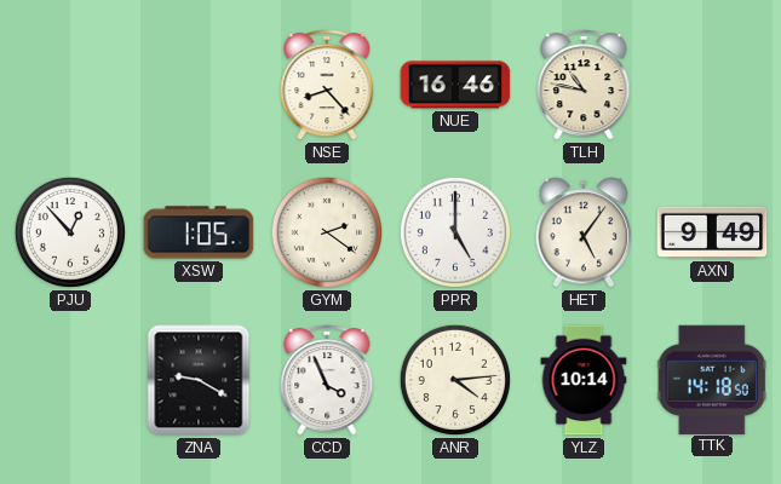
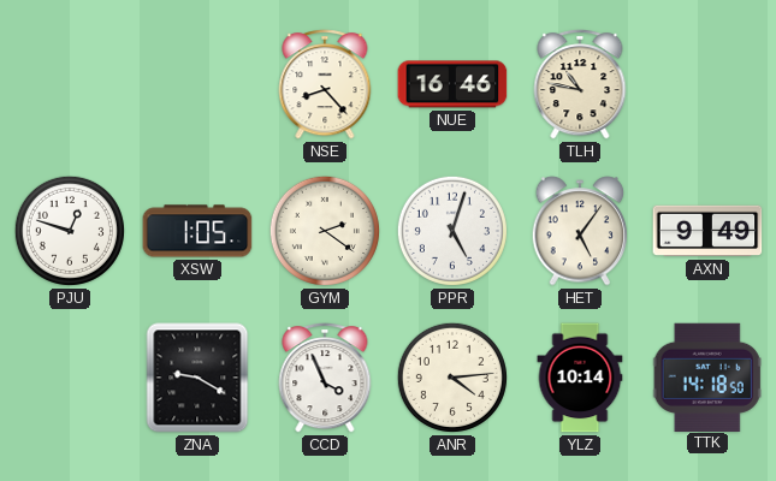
PJU: 12:53 -> 12:48
PPR: 5:00 -> 5:03
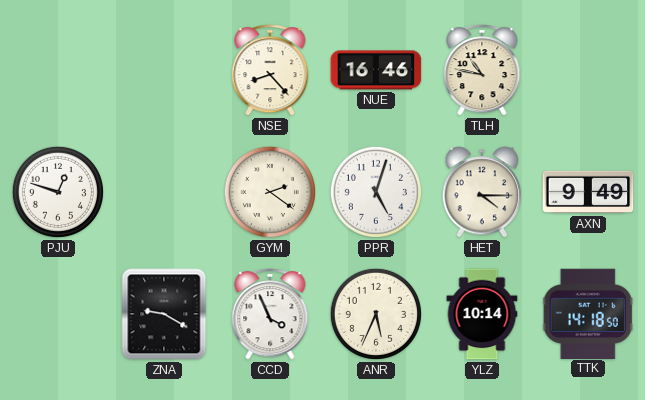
XSW: 1:05 -> none
HET: 5:06 -> 4:15
ANR: 4:14 -> 5:34
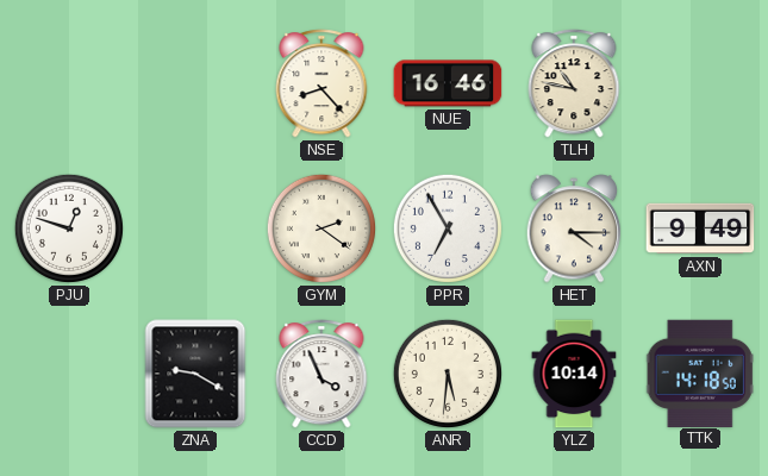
PPR: 5:03 -> 6:55
ANR: 5:34 -> 5:31
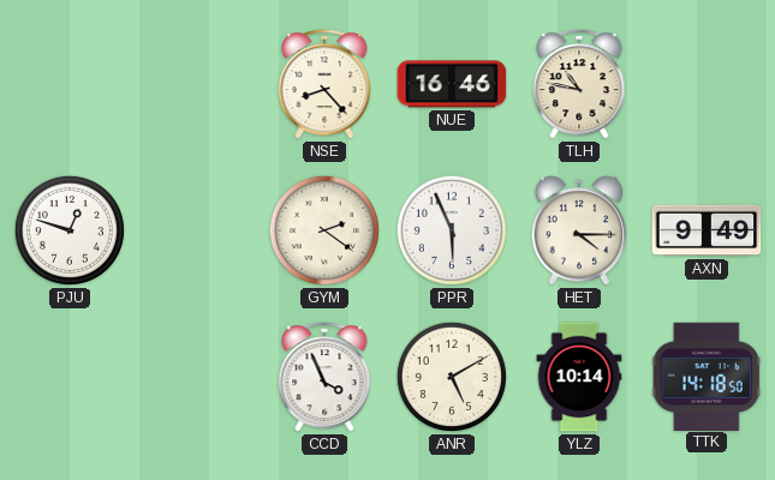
PPR: 6:55 -> 5:56
ZNA: 9:20 -> none
ANR: 5:31 -> 5:10
